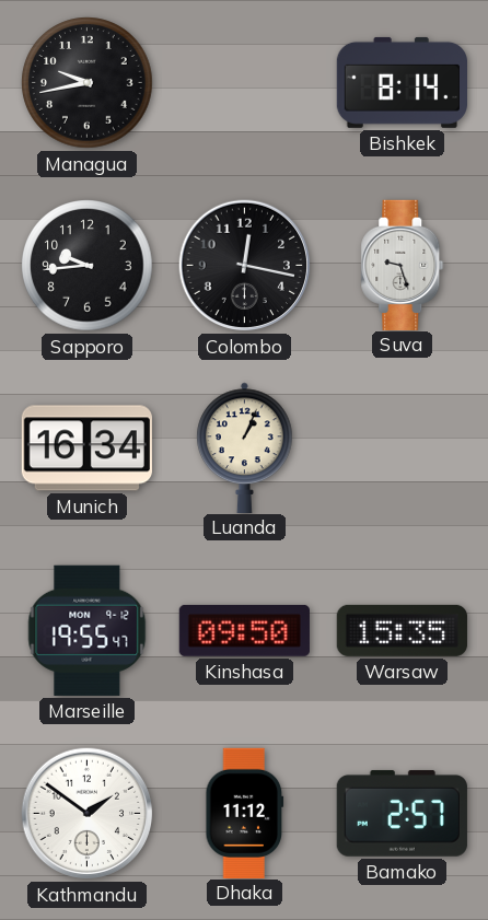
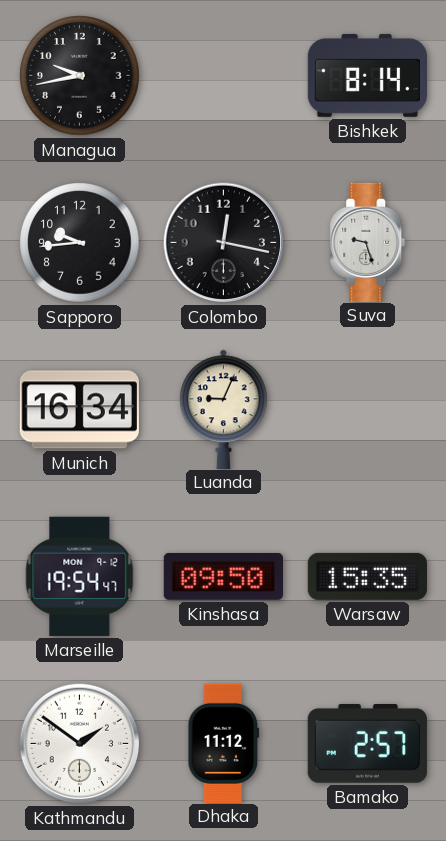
Luanda: 1:04 -> 9:04
Marseille: 19:55 -> 19:54
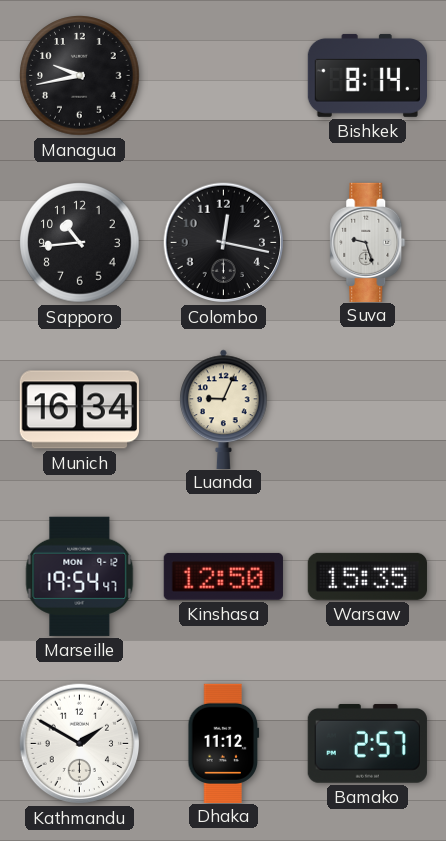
Sapporo: 9:44 -> 10:44
Kinshasa: 09:50 -> 12:50
Kathmandu: 1:51 -> 1:50
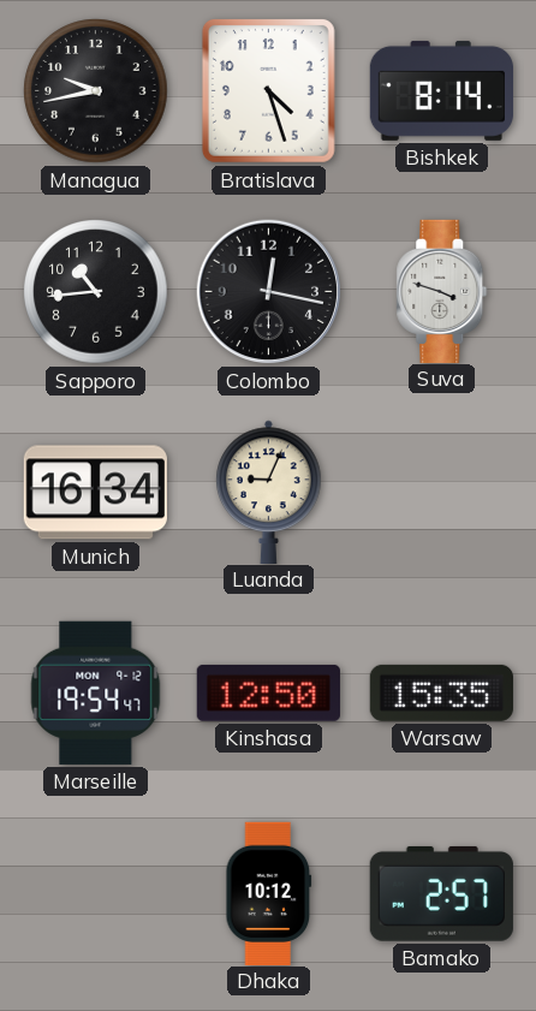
Bratislava: none -> 4:27
Suva: 9:27 -> 3:48
Kathmandu: 1:50 -> none
Dhaka: 11:12 -> 10:12
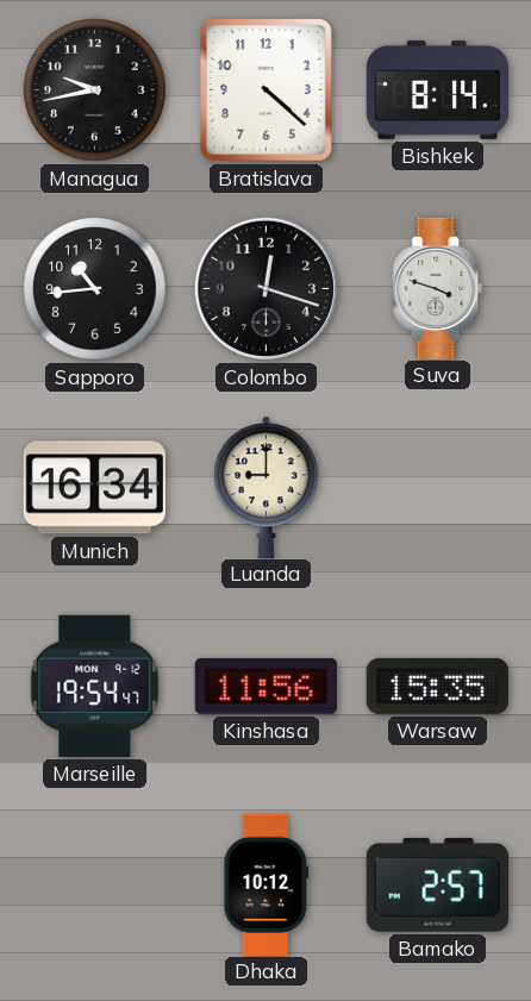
Bratislava: 4:27 -> 4:22
Colombo: 12:17 -> 12:18
Luanda: 9:04 -> 9:00
Kinshasa: 12:50 -> 11:56
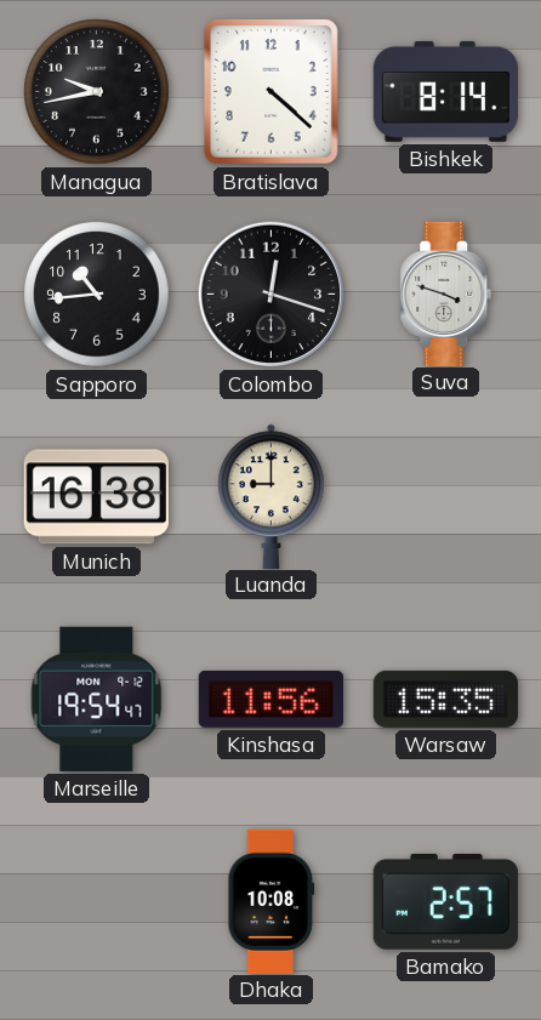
Munich: 16:34 -> 16:38
Dhaka: 10:12 -> 10:08
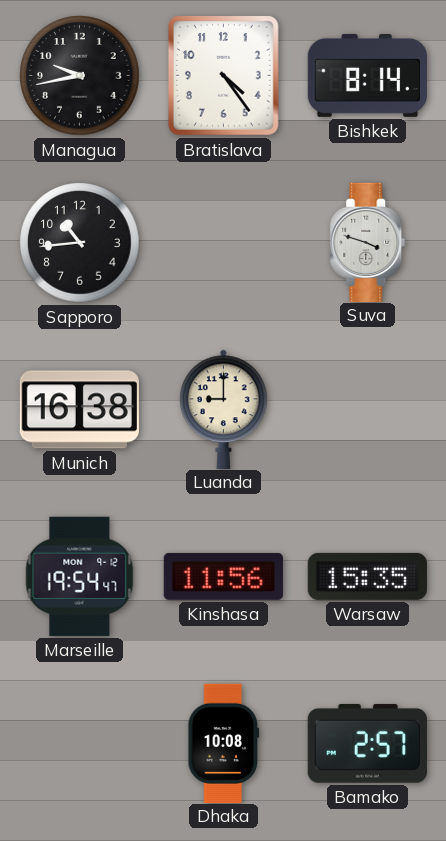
Bratislava: 4:22 -> 4:24
Colombo: 12:18 -> none
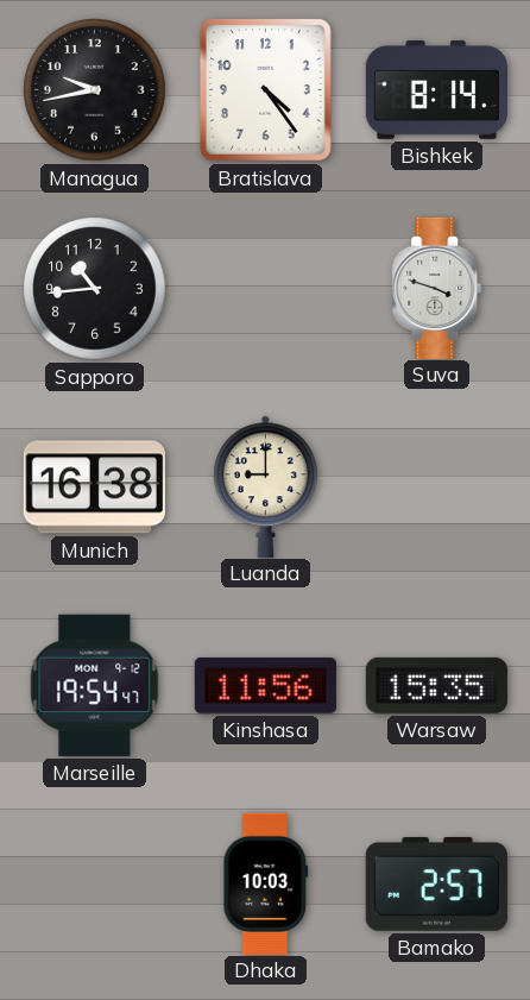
Dhaka: 10:08 -> 10:03
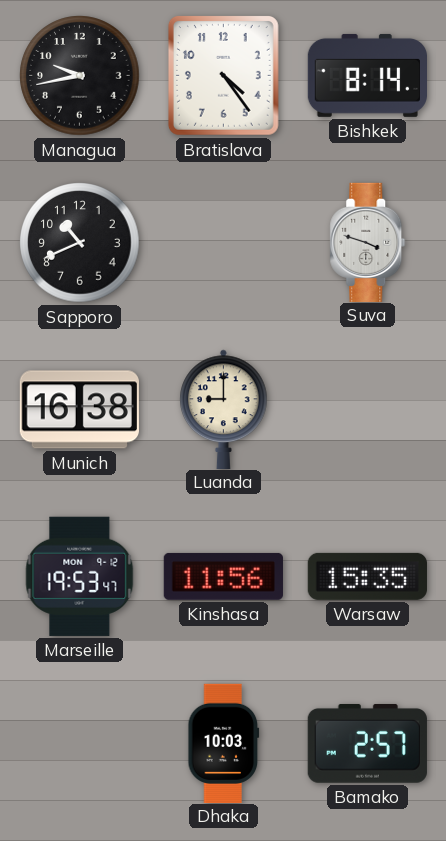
Sapporo: 10:44 -> 10:41
Marseille: 19:54 -> 19:53
